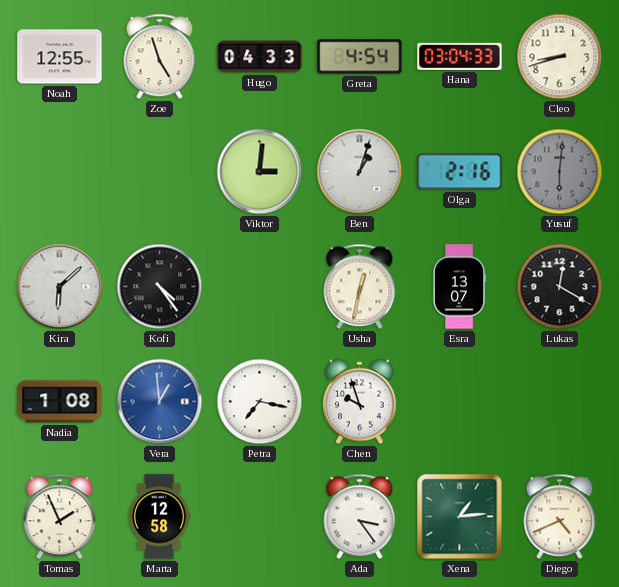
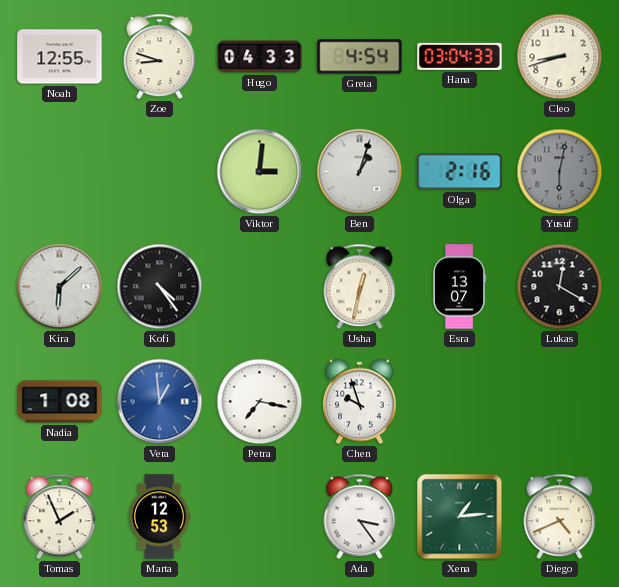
Zoe: 4:57 -> 8:48
Yusuf: 6:01 -> 6:02
Marta: 12:58 -> 12:53
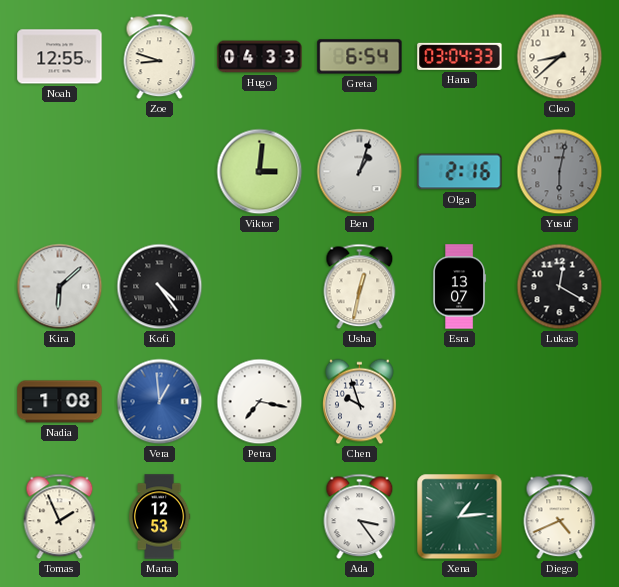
Greta: 4:54 -> 6:54
Cleo: 8:42 -> 8:38
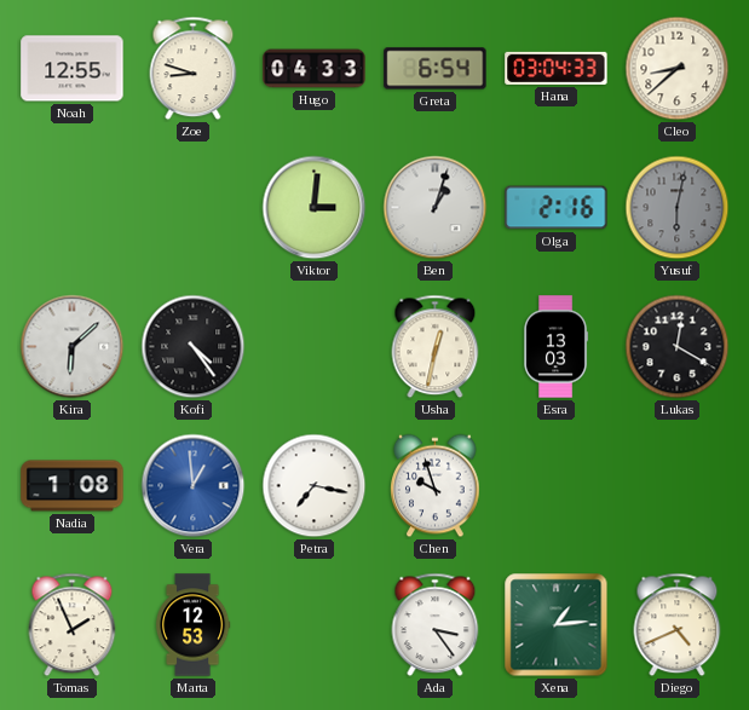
Esra: 13:07 -> 13:03
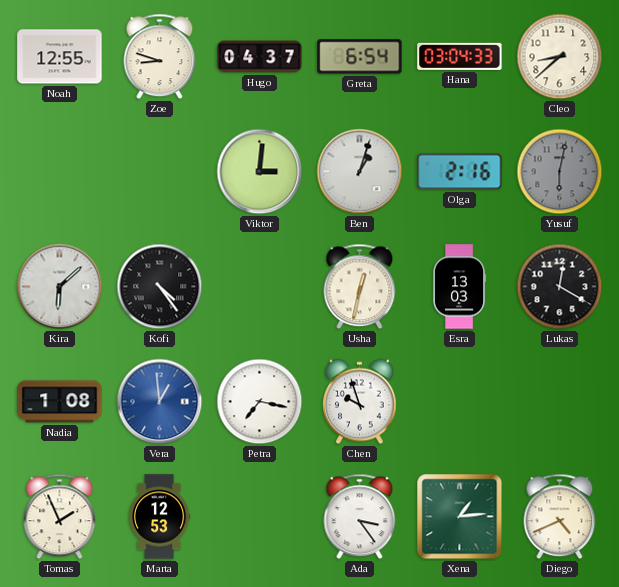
Hugo: 04:33 -> 04:37
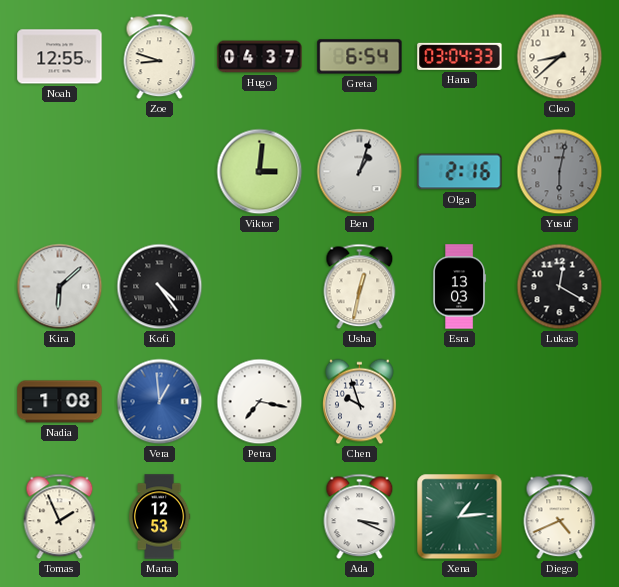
Ada: 3:24 -> 3:19
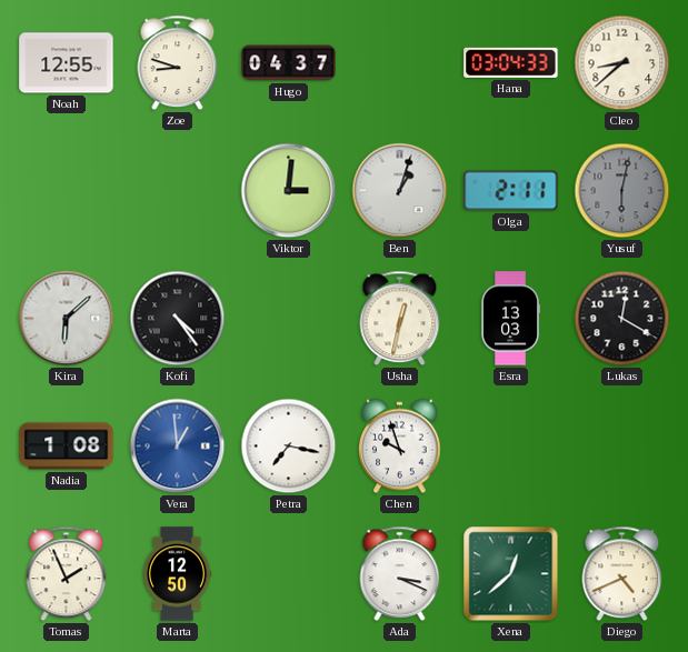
Greta: 6:54 -> none
Olga: 2:16 -> 2:11
Marta: 12:53 -> 12:50
Xena: 1:14 -> 12:38
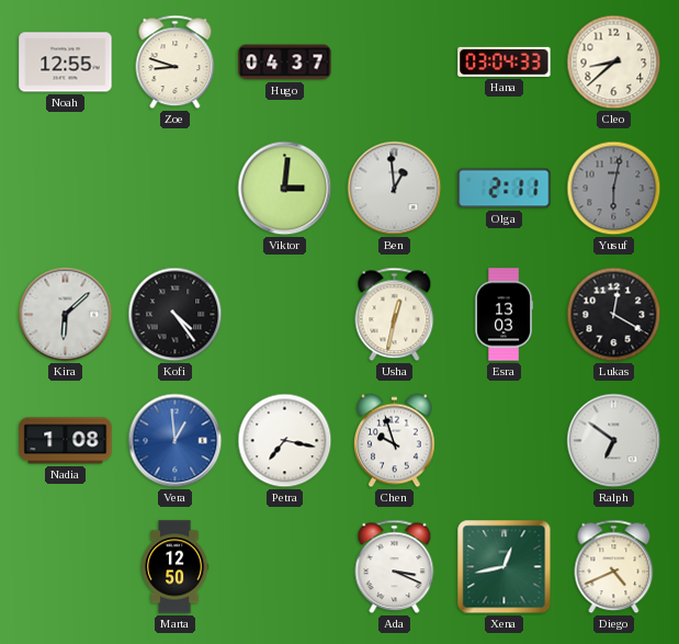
Ben: 1:03 -> 12:59
Ralph: none -> 6:51
Tomas: 1:56 -> none
Xena: 12:38 -> 12:43
